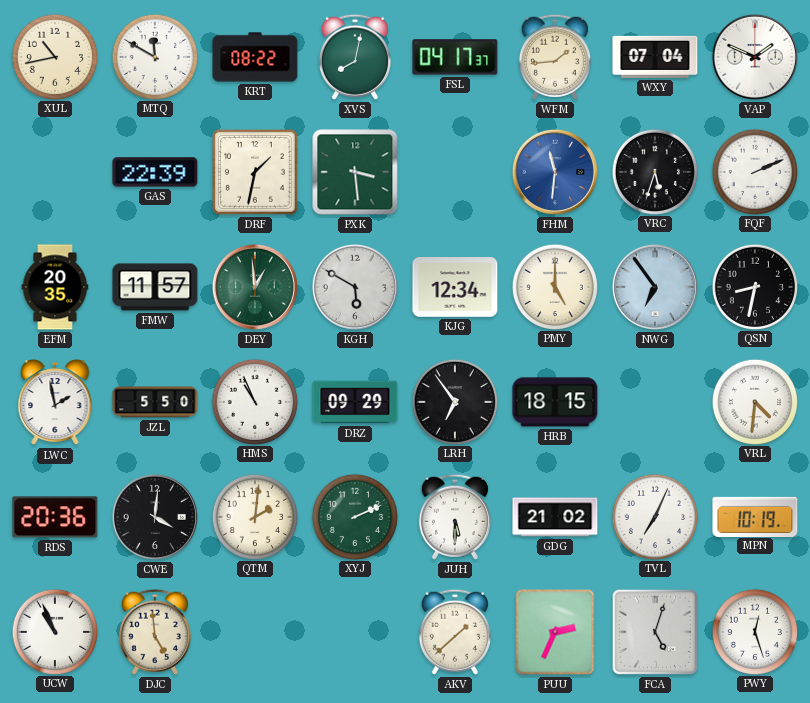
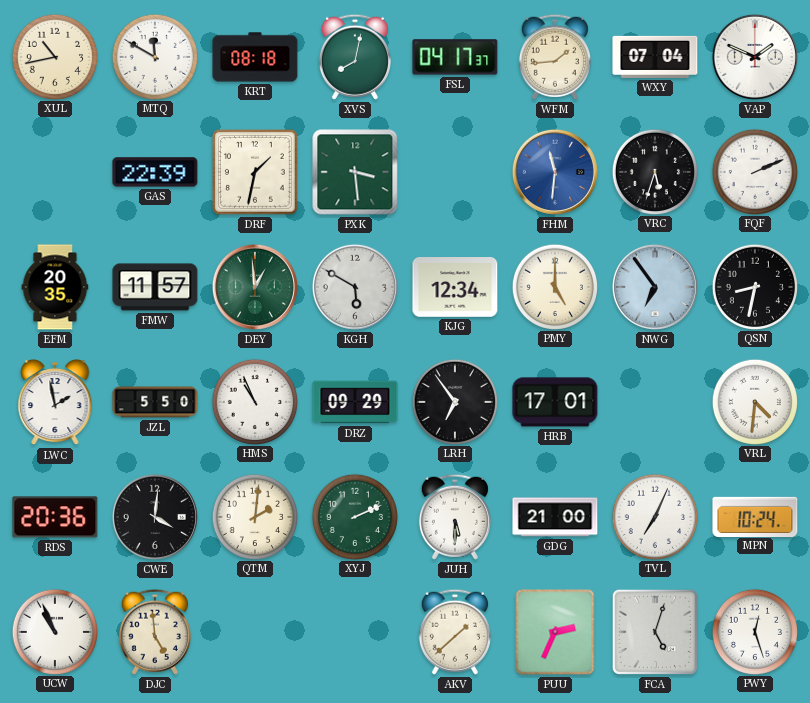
KRT: 08:22 -> 08:18
HRB: 18:15 -> 17:01
GDG: 21:02 -> 21:00
MPN: 10:19 -> 10:24
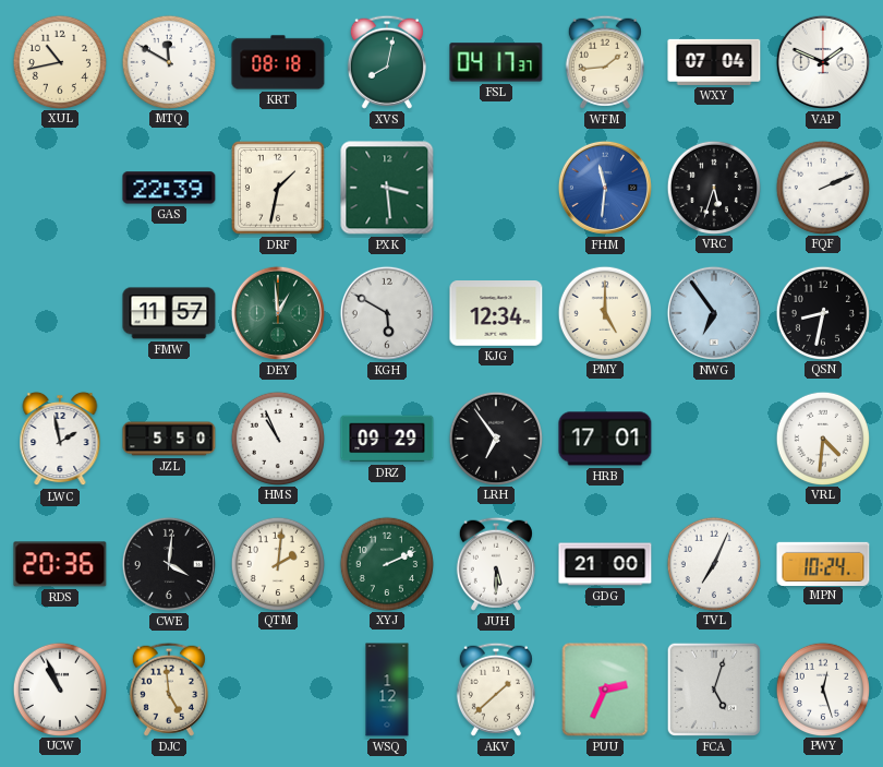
EFM: 20:35 -> none
WSQ: none -> 1:12
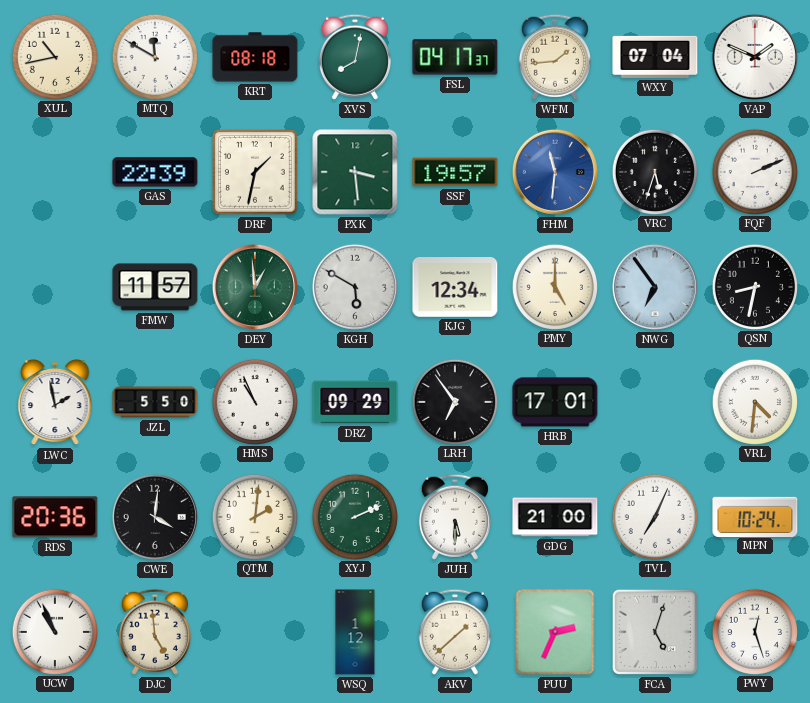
SSF: none -> 19:57
